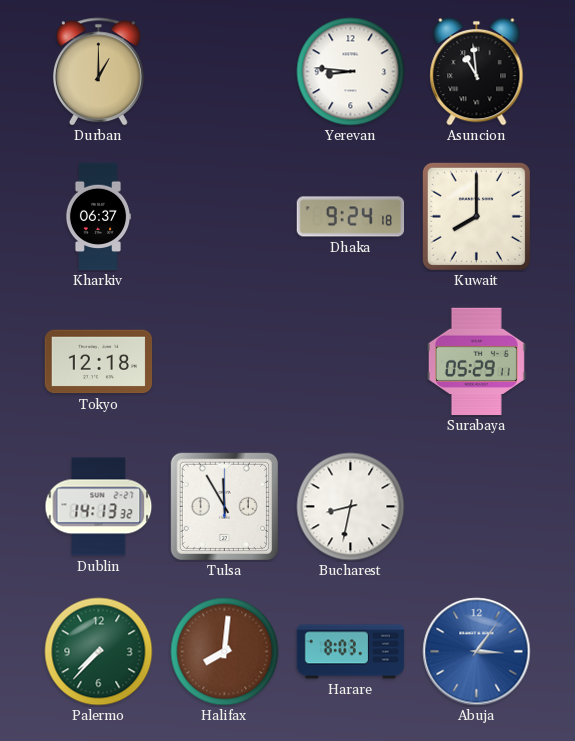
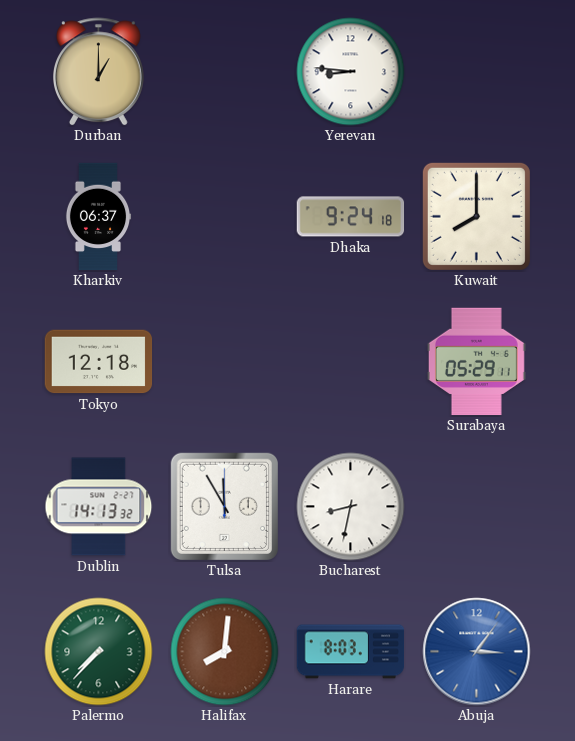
Asuncion: 10:59 -> none
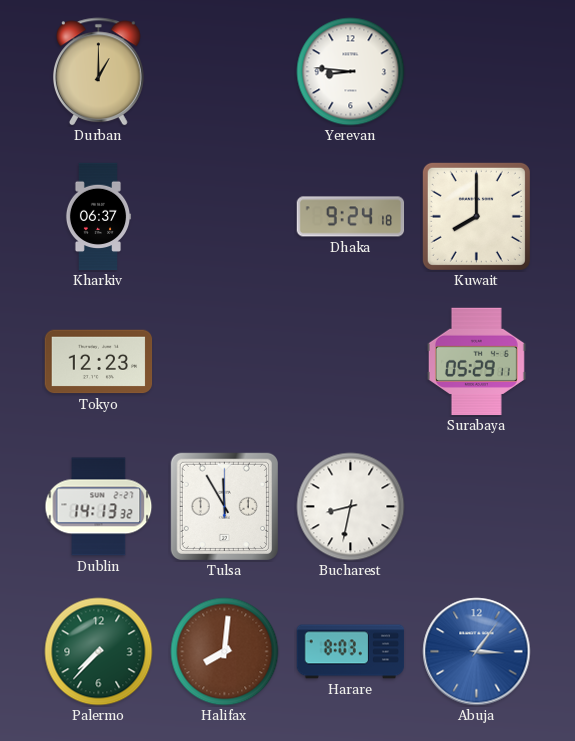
Tokyo: 12:18 -> 12:23
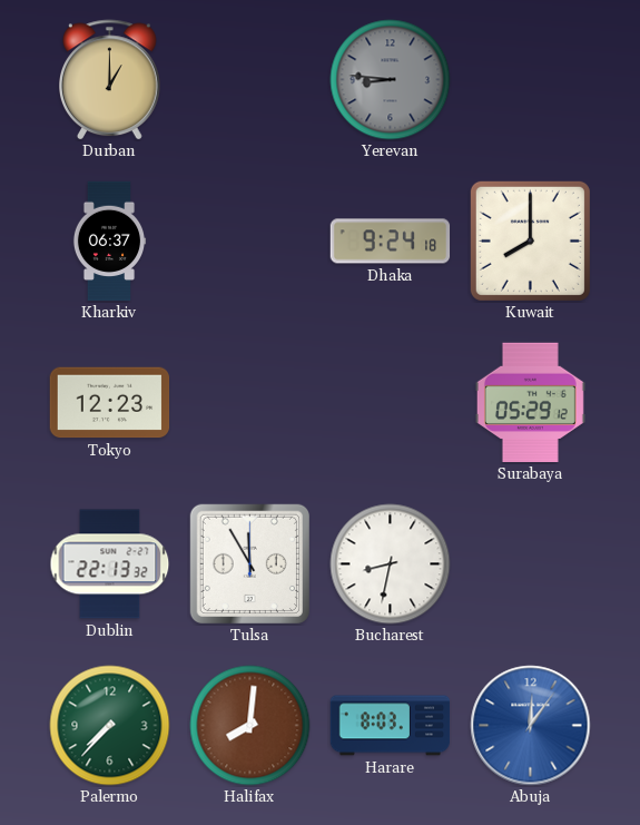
Yerevan dial: white -> grey
Surabaya: 05:29:11 -> 05:29:12
Dublin: 14:13 -> 22:13
Abuja: 3:06 -> 12:06
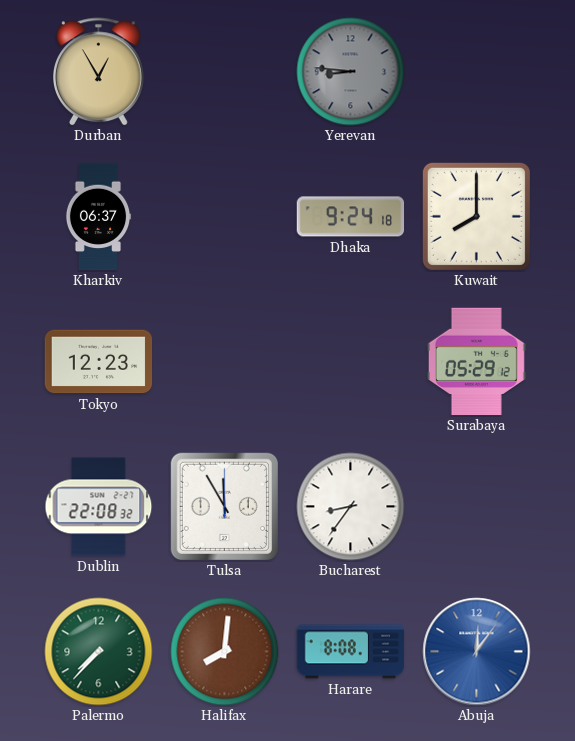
Durban: 1:00 -> 12:55
Dublin: 22:13 -> 22:08
Bucharest: 8:32 -> 8:36
Harare: 8:03 -> 8:08
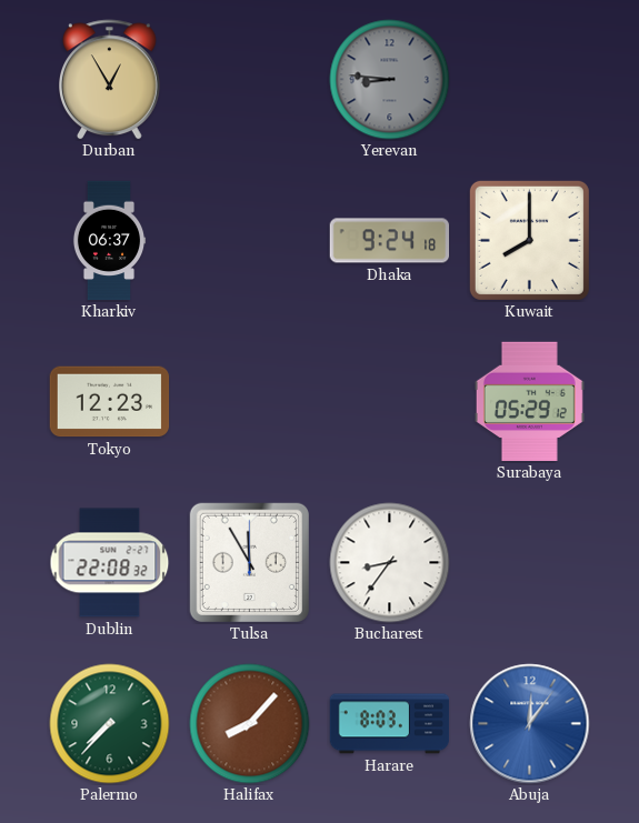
Halifax: 8:01 -> 8:07
Harare: 8:08 -> 8:03
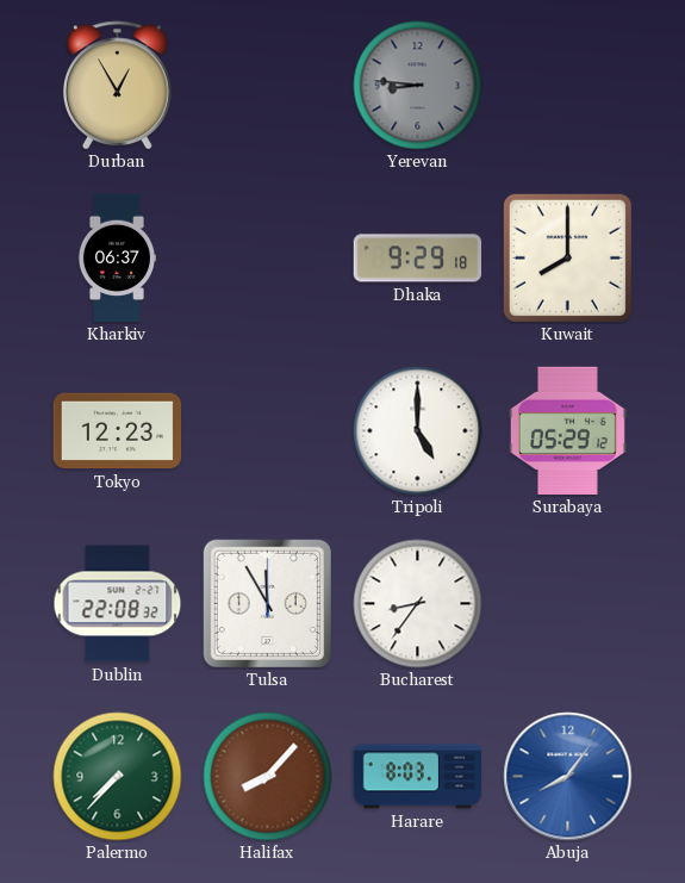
Dhaka: 9:24 -> 9:29
Tripoli: none -> 5:00
Abuja: 12:06 -> 8:06
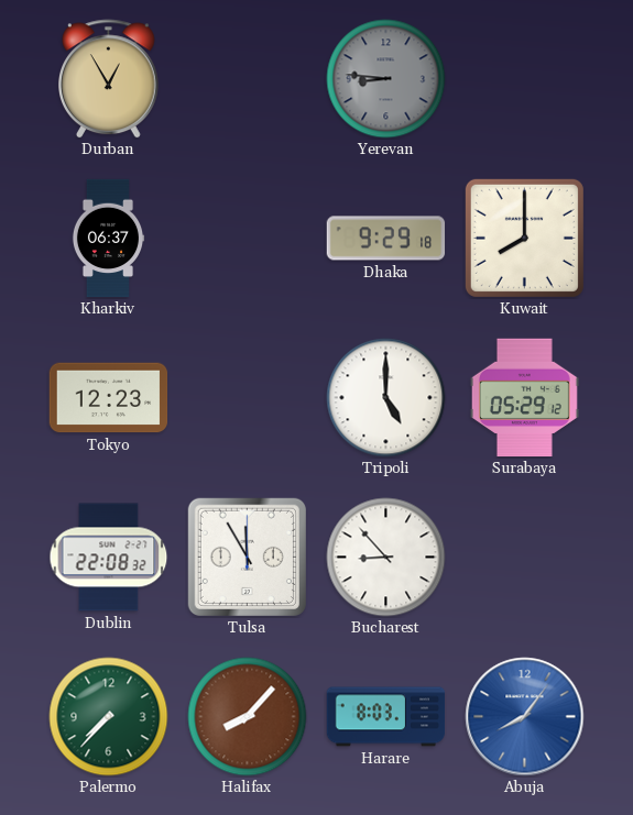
Bucharest: 8:36 -> 8:53
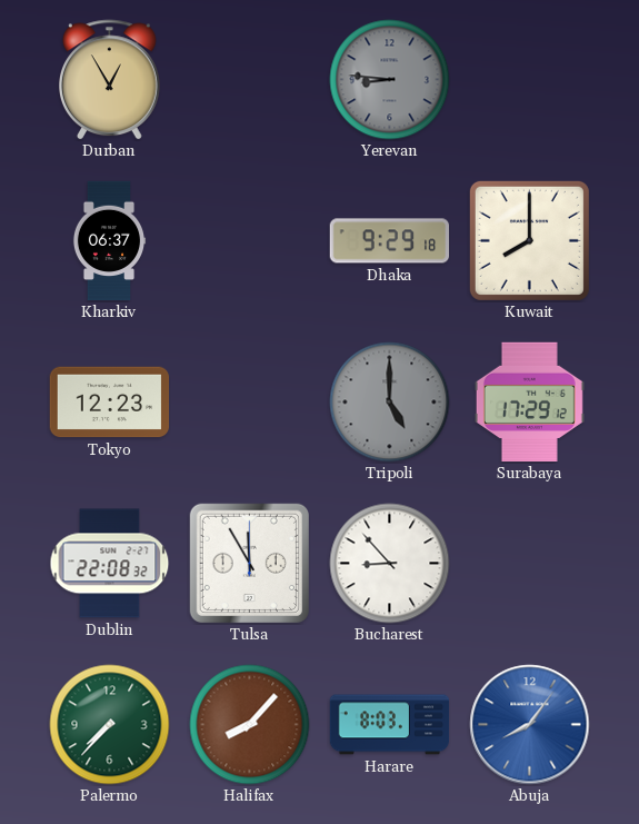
Tripoli dial: white -> grey
Surabaya: 05:29 -> 17:29
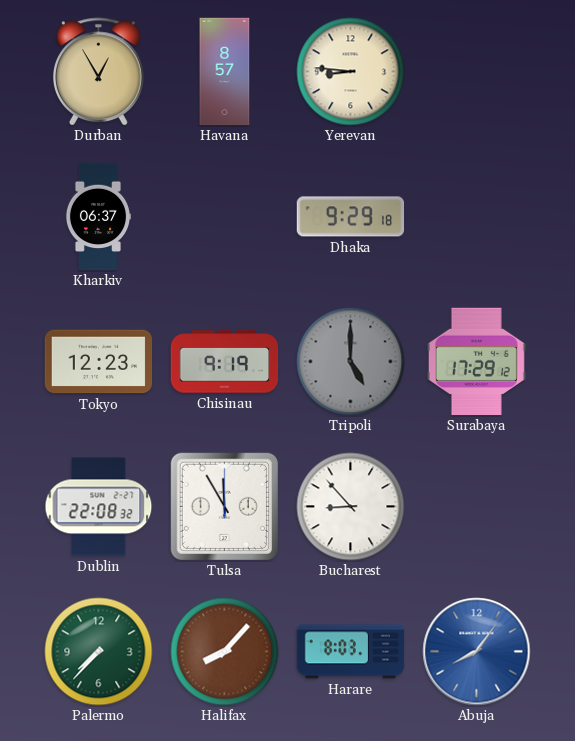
Havana: none -> 8:57
Yerevan dial: grey -> cream
Kuwait: 8:00 -> none
Chisinau: none -> 9:19
